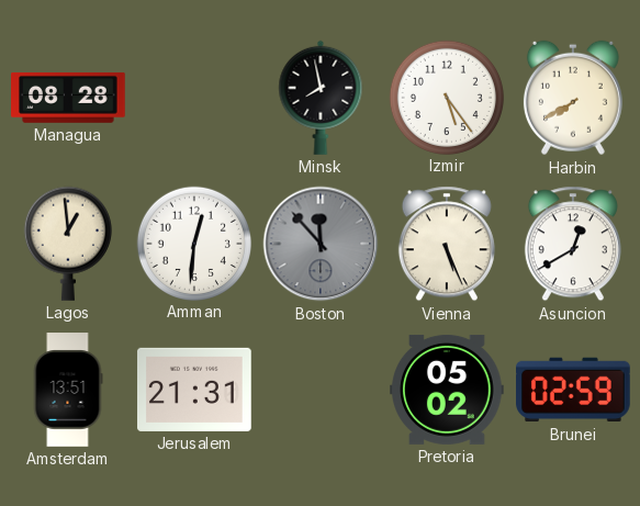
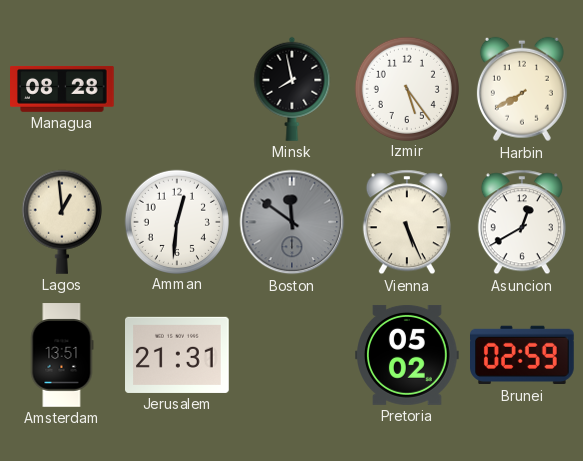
Boston: 11:53 -> 11:51
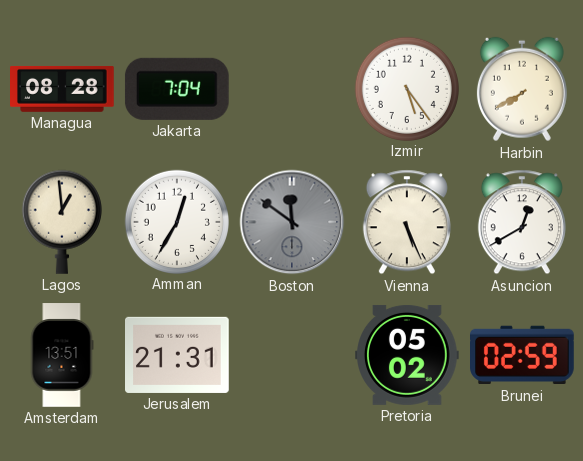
Jakarta: none -> 7:04
Minsk: 7:58 -> none
Amman: 12:31 -> 12:35
